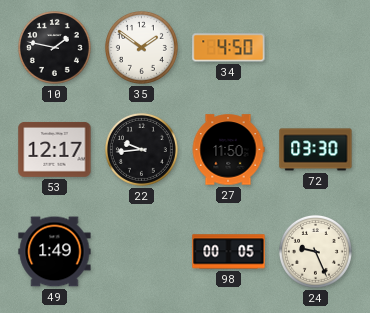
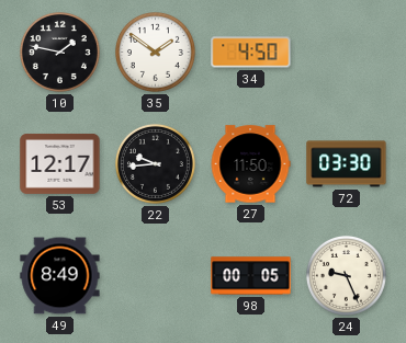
49: 1:49 -> 8:49
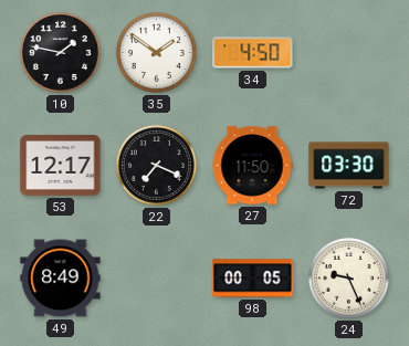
22: 9:44 -> 7:19
